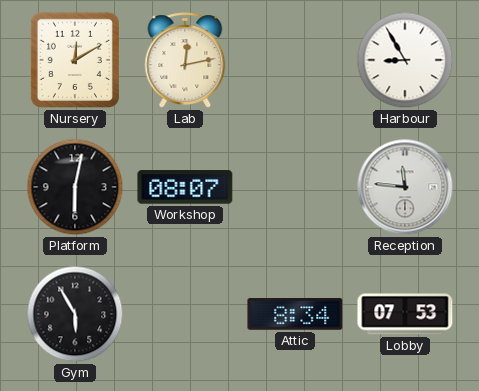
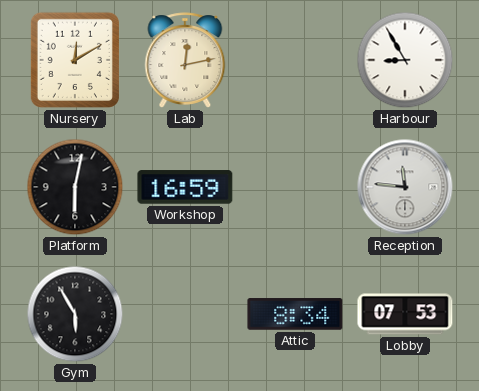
Workshop: 08:07 -> 16:59
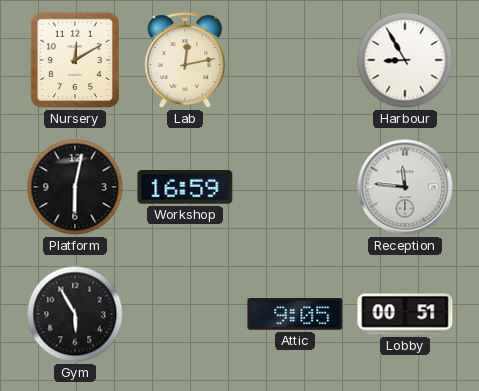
Attic: 8:34 -> 9:05
Lobby: 07:53 -> 00:51
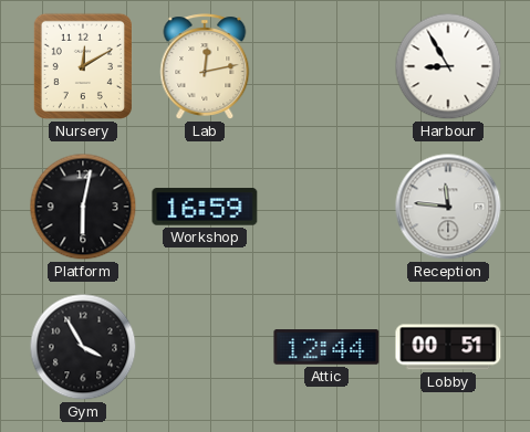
Gym: 5:55 -> 3:55
Attic: 9:05 -> 12:44
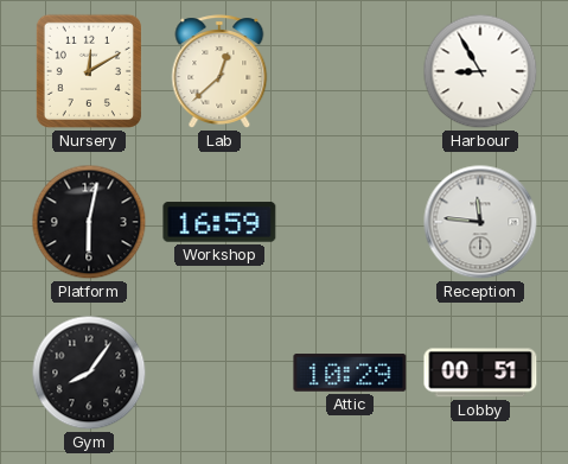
Lab: 12:13 -> 12:38
Gym: 3:55 -> 8:06
Attic: 12:44 -> 10:29
